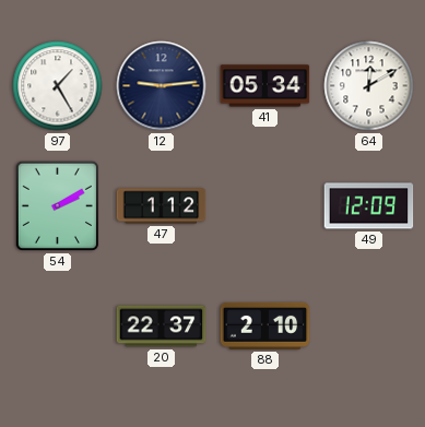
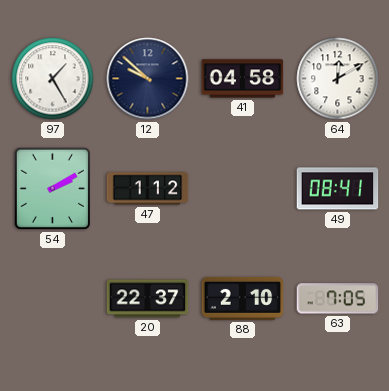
12: 9:14 -> 9:52
41: 05:34 -> 04:58
49: 12:09 -> 08:41
63: none -> 7:05
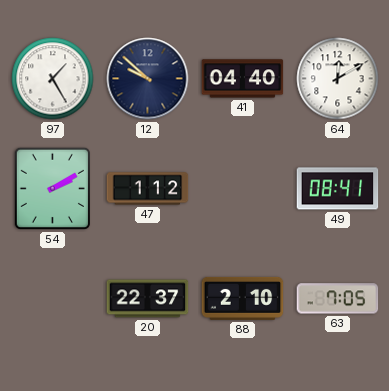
41: 04:58 -> 04:40
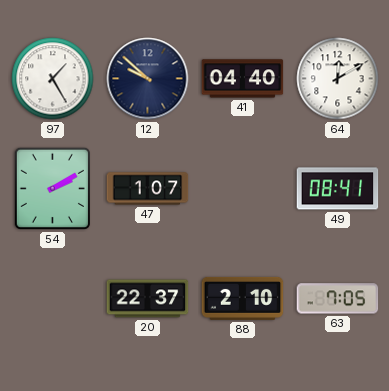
47: 1:12 -> 1:07
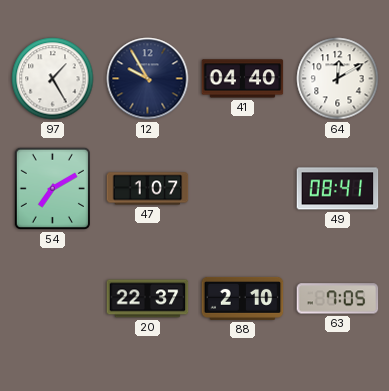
12: 9:52 -> 9:55
54: 2:10 -> 7:10
